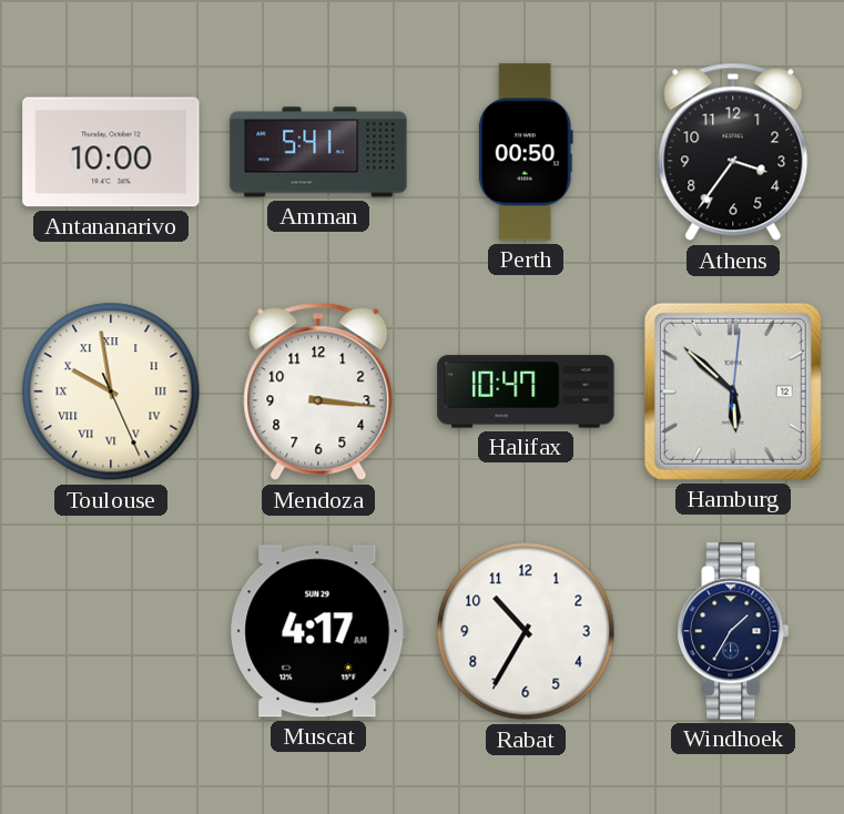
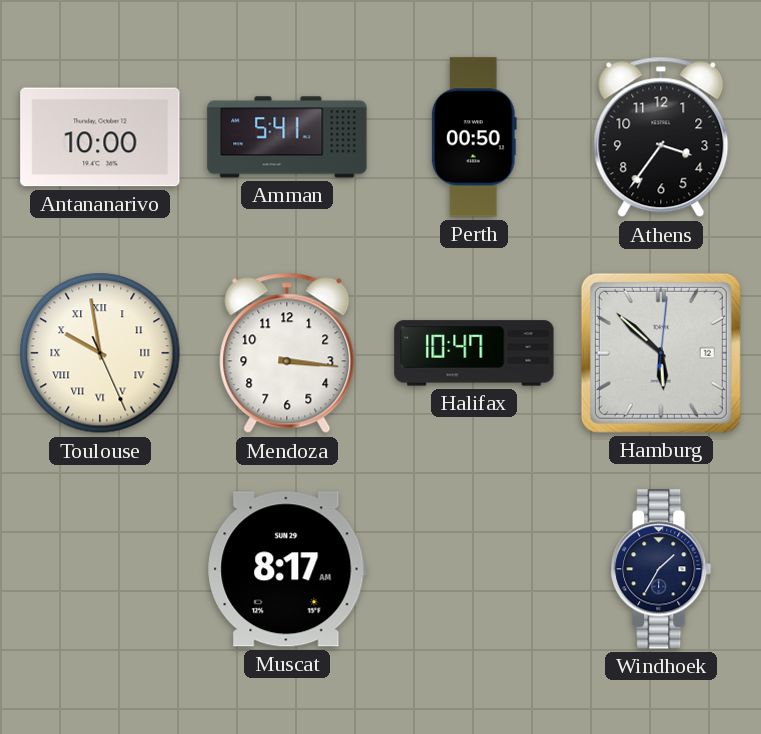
Muscat: 4:17 -> 8:17
Rabat: 10:35 -> none
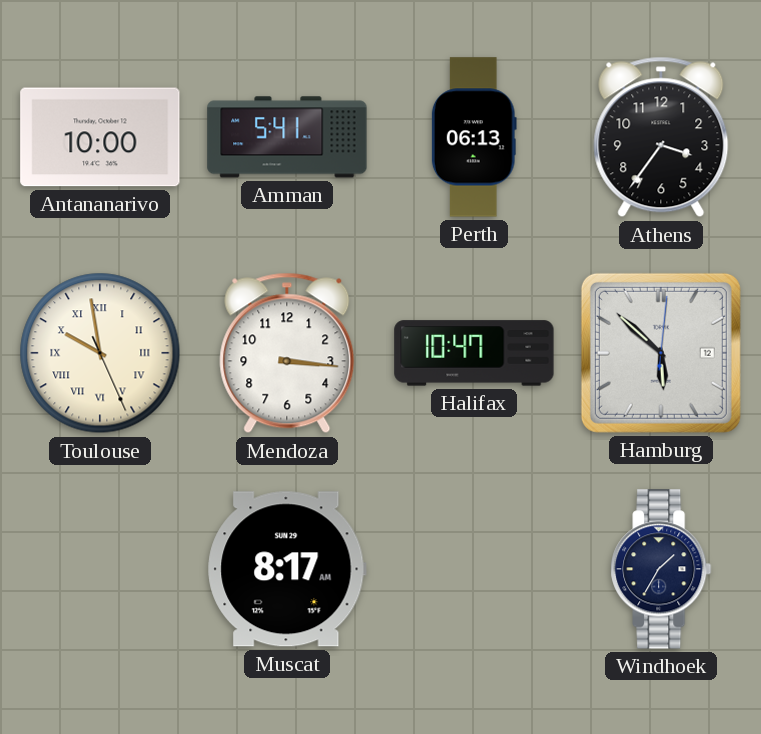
Perth: 00:50 -> 06:13
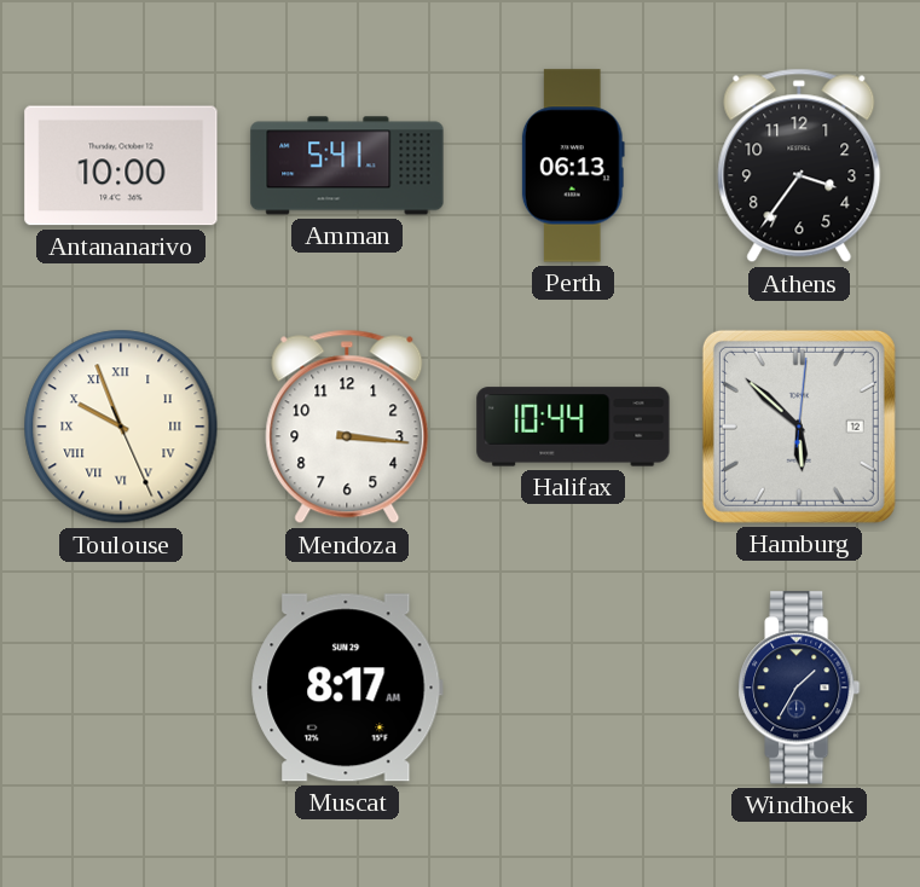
Toulouse: 9:58 -> 9:56
Halifax: 10:47 -> 10:44
